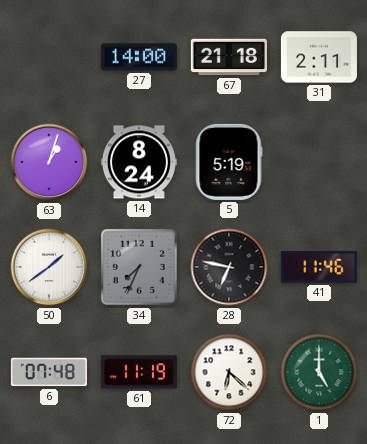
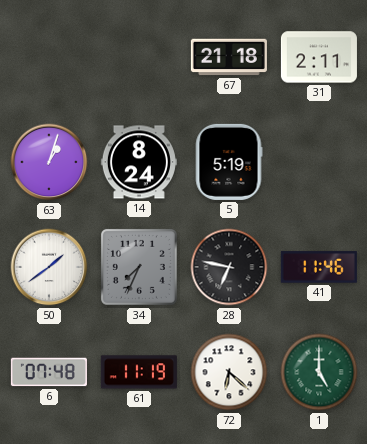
27: 14:00 -> none
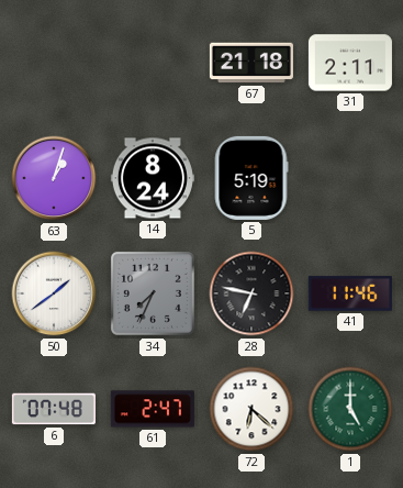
61: 11:19 -> 2:47
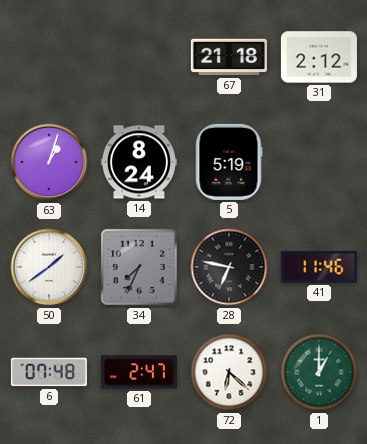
31: 2:11 -> 2:12
1: 5:00 -> 1:00
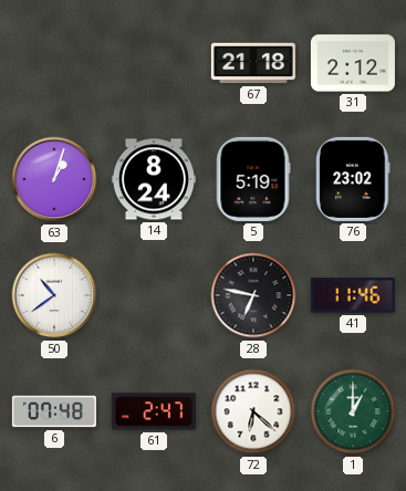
76: none -> 23:02
50: 1:39 -> 10:39
34: 7:34 -> none
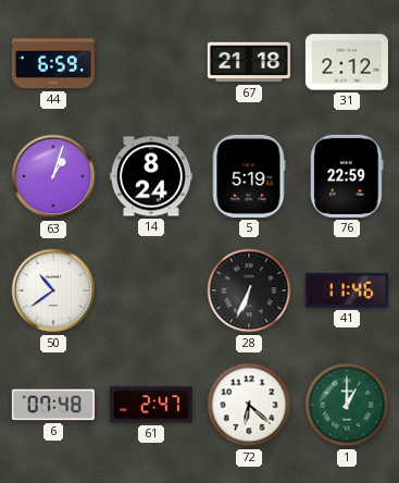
44: none -> 6:59
76: 23:02 -> 22:59
28: 6:47 -> 6:34
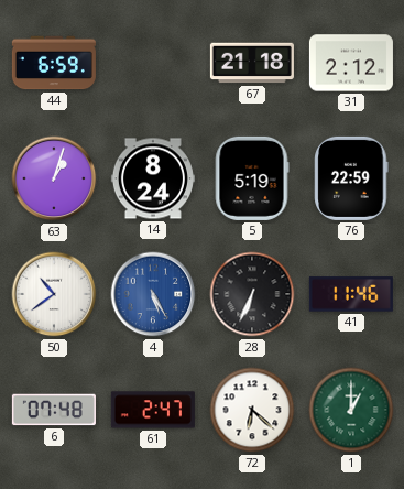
4: none -> 5:25
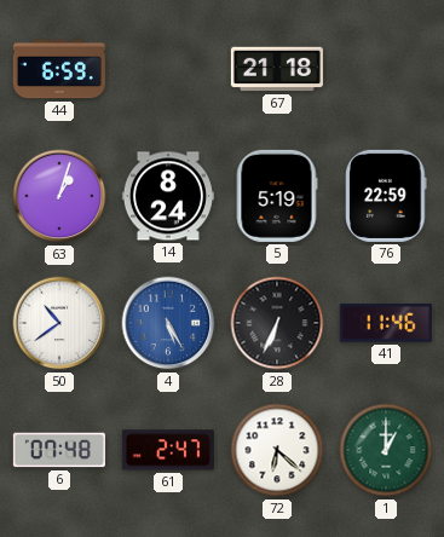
31: 2:12 -> none
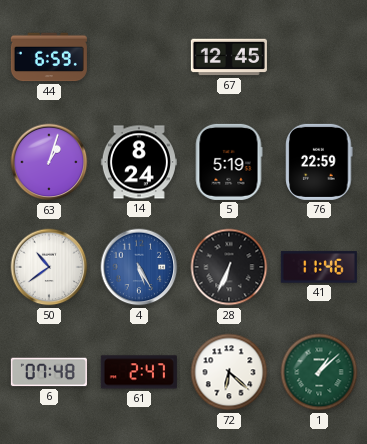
67: 21:18 -> 12:45
1: 1:00 -> 1:08
